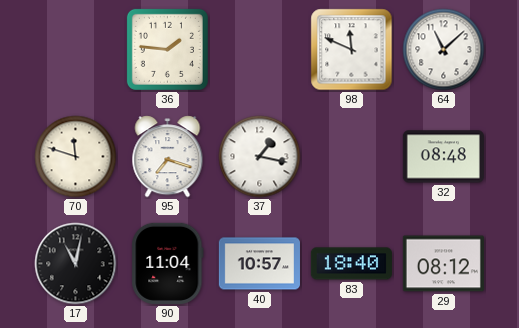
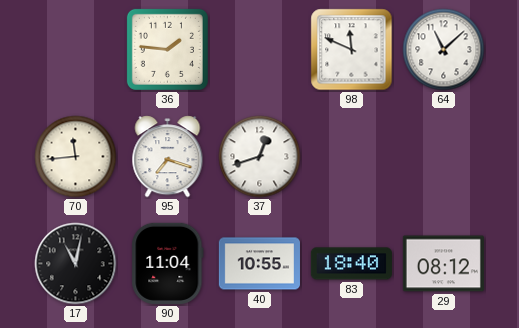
70: 11:48 -> 11:44
37: 1:17 -> 12:42
32: 08:48 -> none
40: 10:57 -> 10:55
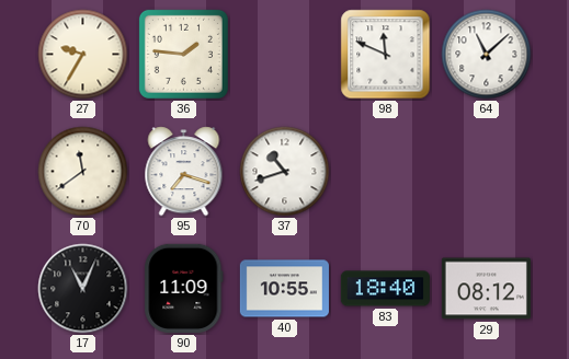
27: none -> 9:35
70: 11:44 -> 11:39
37: 12:42 -> 10:42
17: 11:02 -> 11:04
90: 11:04 -> 11:09
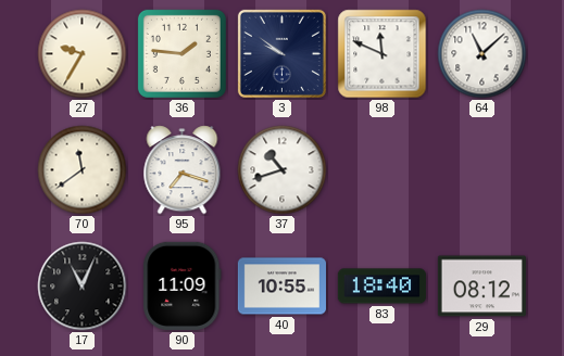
3: none -> 9:51
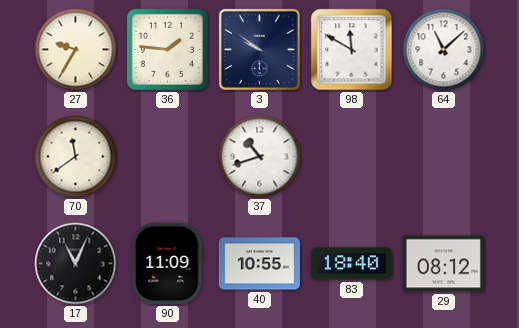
98: 11:49 -> 11:50
95: 7:18 -> none
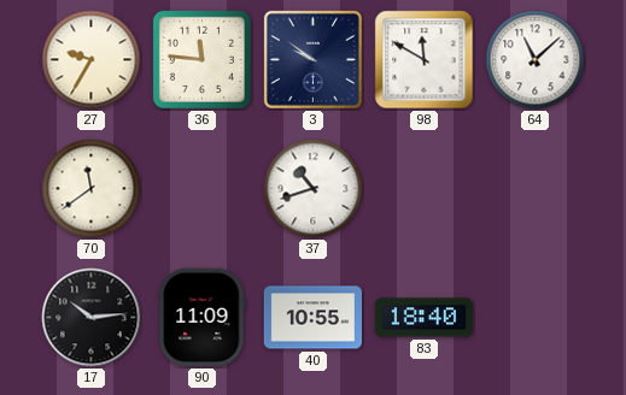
36: 1:46 -> 11:46
17: 11:04 -> 10:14
29: 08:12 -> none
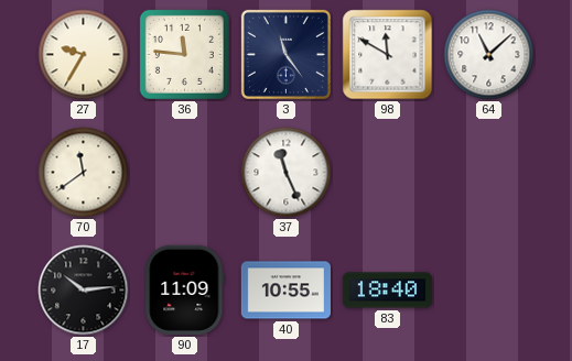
3: 9:51 -> 11:24
37: 10:42 -> 11:26
